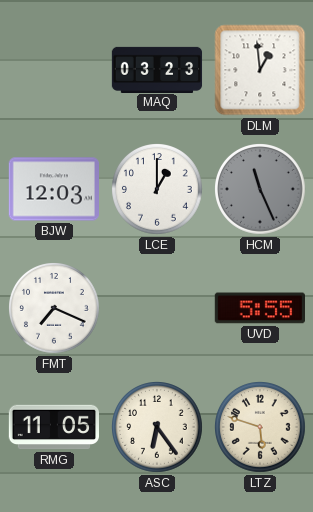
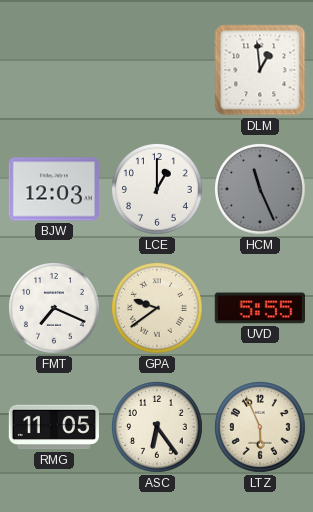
MAQ: 03:23 -> none
GPA: none -> 9:39
LTZ: 5:48 -> 5:56
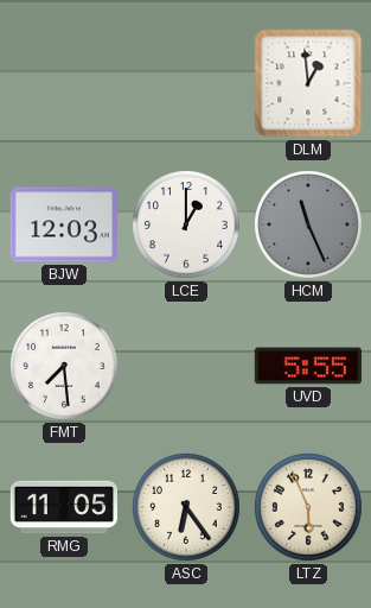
FMT: 7:19 -> 7:29
GPA: 9:39 -> none
